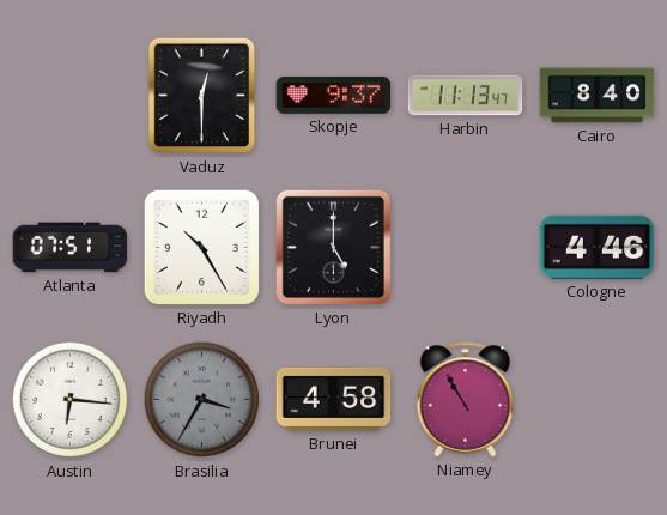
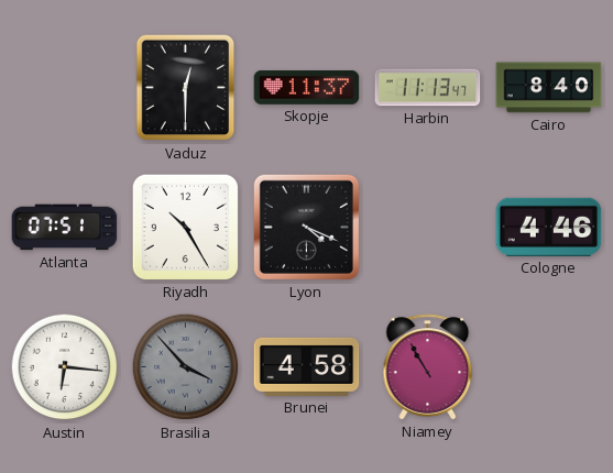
Skopje: 9:37 -> 11:37
Lyon: 5:00 -> 4:19
Brasilia: 3:35 -> 3:53
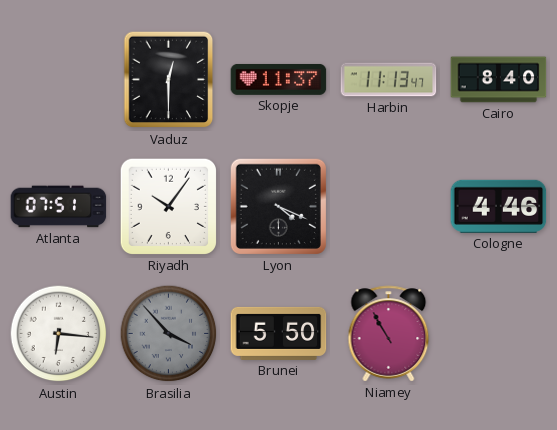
Riyadh: 10:25 -> 10:06
Brunei: 4:58 -> 5:50
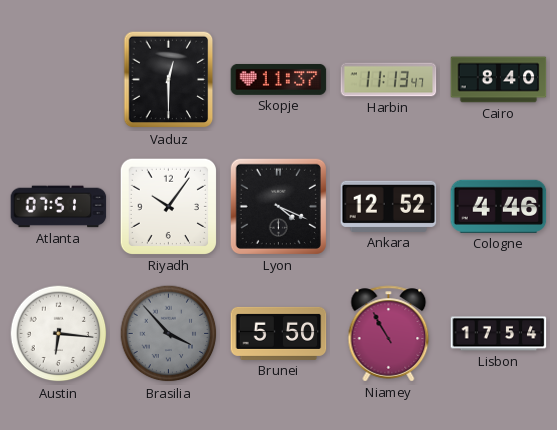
Ankara: none -> 12:52
Lisbon: none -> 17:54
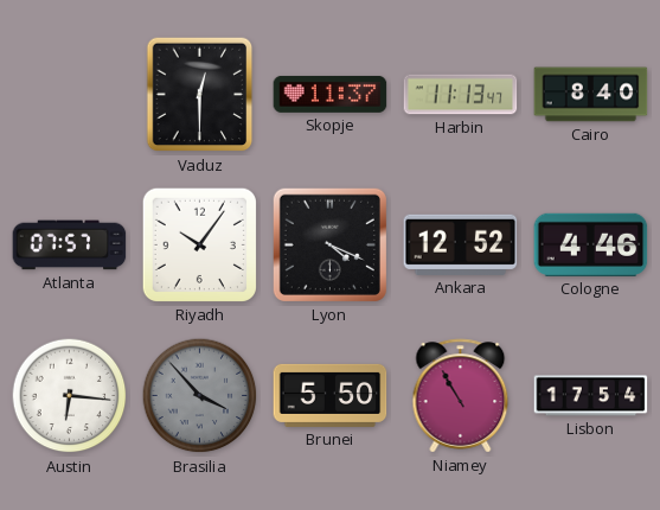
Atlanta: 07:51 -> 07:57
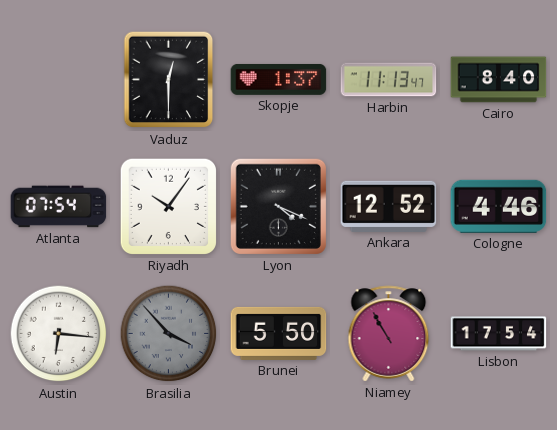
Skopje: 11:37 -> 1:37
Atlanta: 07:57 -> 07:54
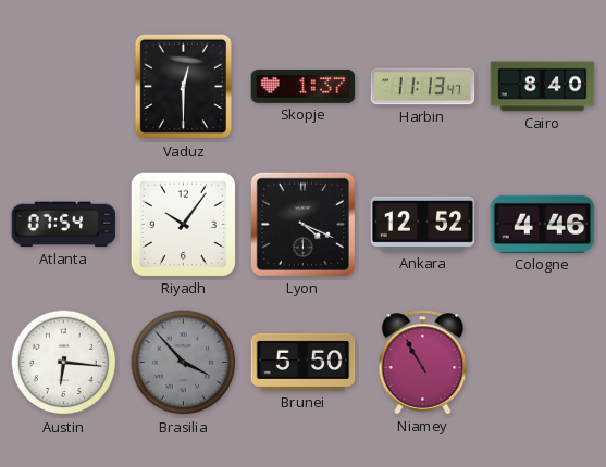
Lisbon: 17:54 -> none
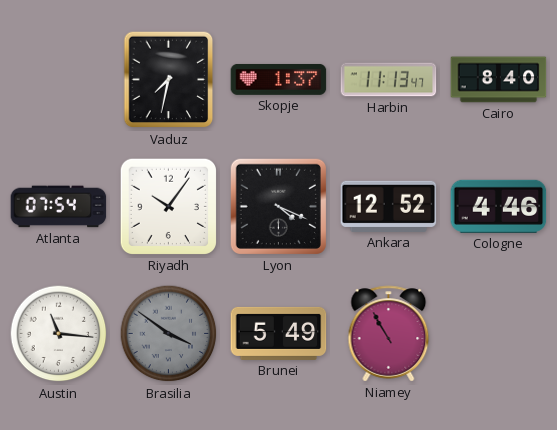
Vaduz: 12:30 -> 7:32
Austin: 6:16 -> 11:16
Brasilia: 3:53 -> 3:51
Brunei: 5:50 -> 5:49
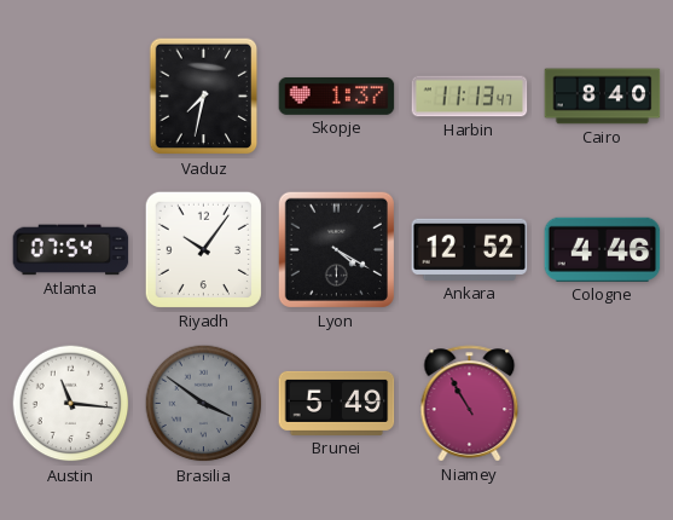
Lyon: 4:19 -> 4:20
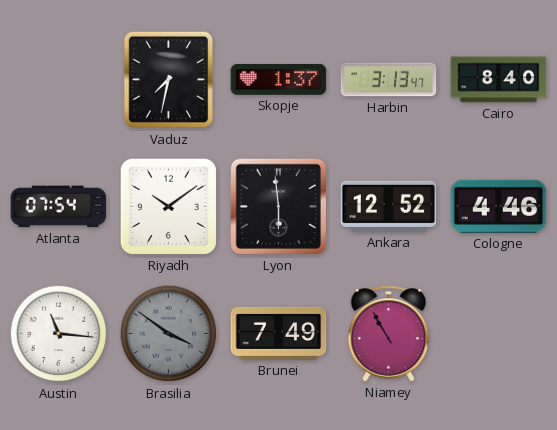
Harbin: 11:13 -> 3:13
Riyadh: 10:06 -> 10:09
Lyon: 4:20 -> 5:59
Brunei: 5:49 -> 7:49
